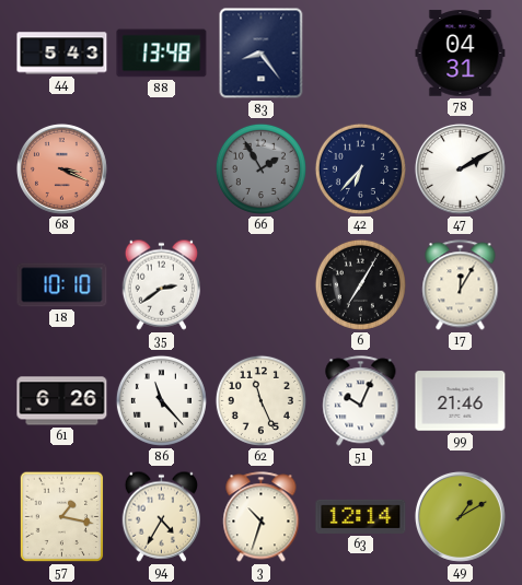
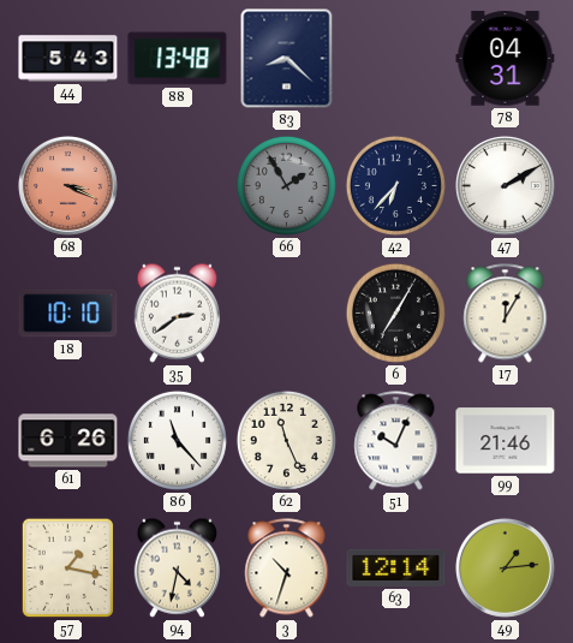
83: 8:24 -> 8:22
94: 4:35 -> 4:32
49: 1:10 -> 1:14
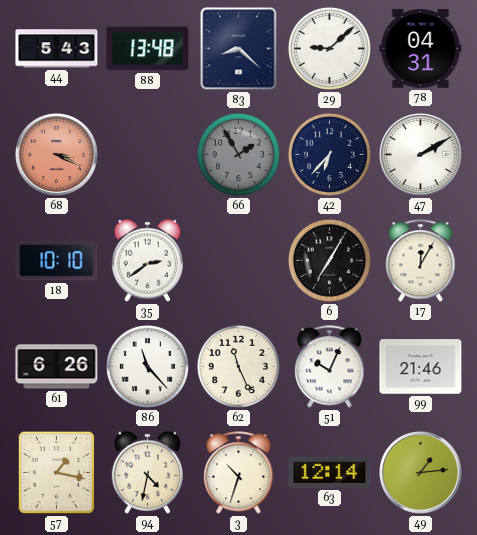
29: none -> 9:08
